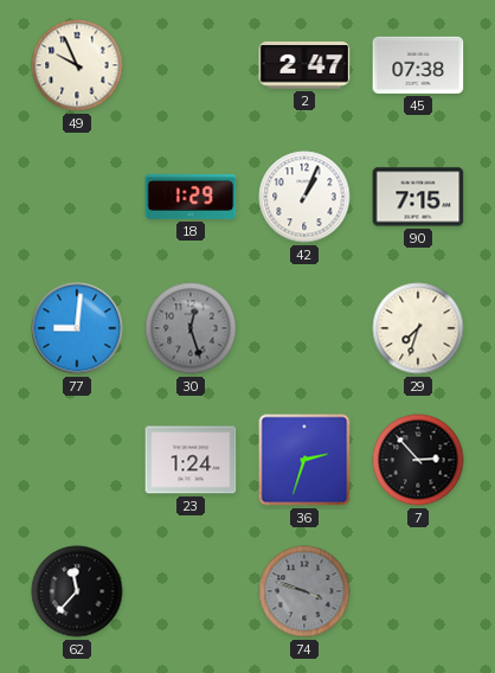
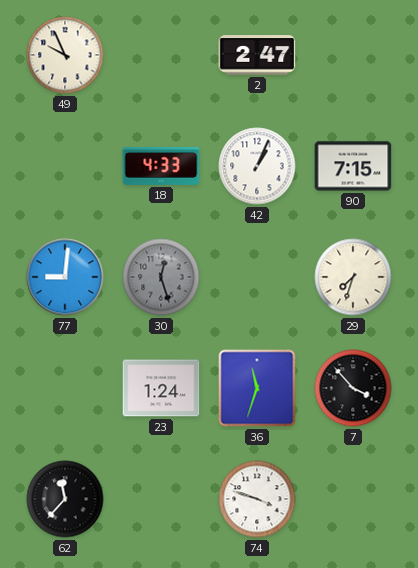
45: 07:38 -> none
18: 1:29 -> 4:33
36: 2:33 -> 11:33
7: 2:53 -> 3:53
74 dial: grey -> white
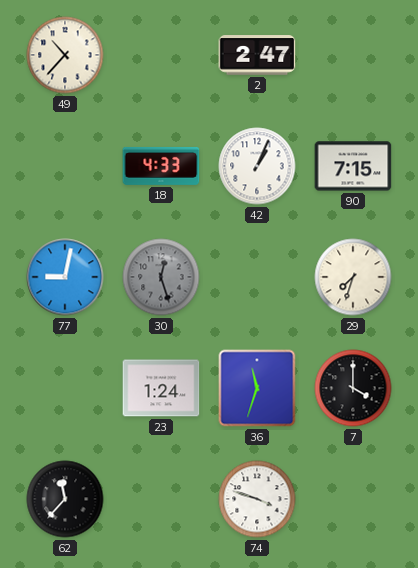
49: 9:56 -> 10:37
77: 9:01 -> 9:02
7: 3:53 -> 4:00
